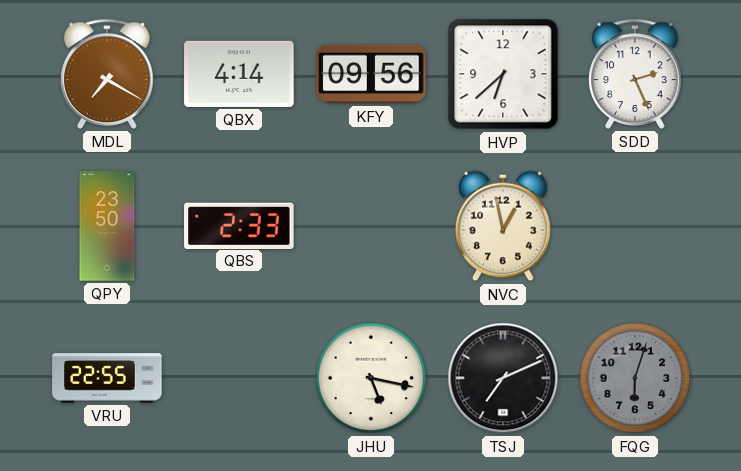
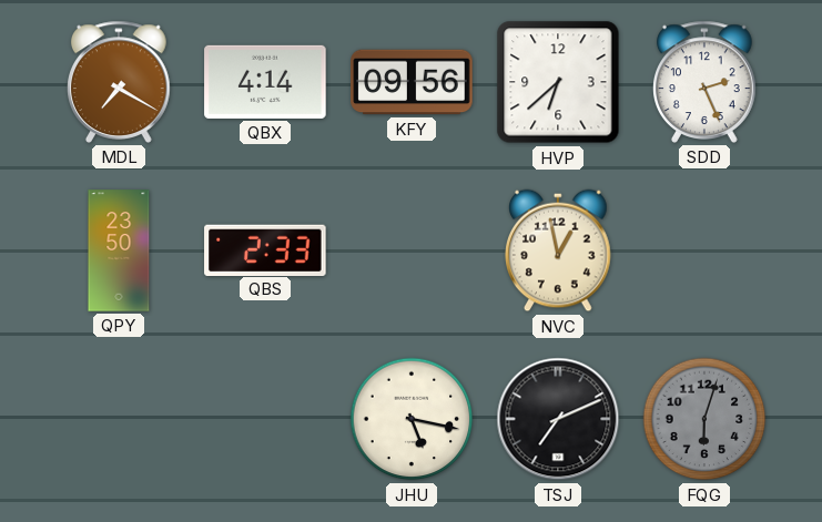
VRU: 22:55 -> none
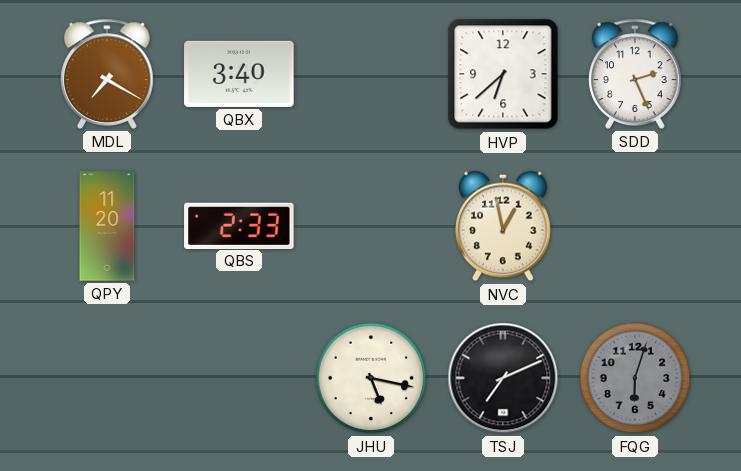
QBX: 4:14 -> 3:40
KFY: 09:56 -> none
QPY: 23:50 -> 11:20
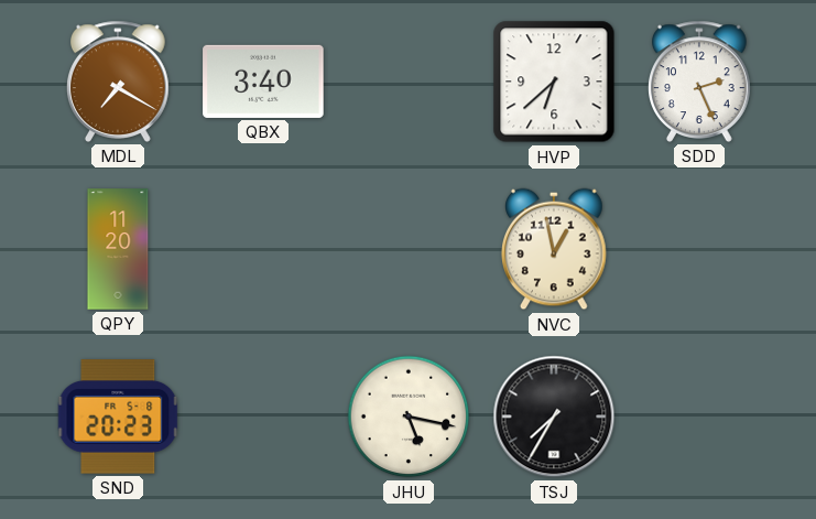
QBS: 2:33 -> none
SND: none -> 20:23
TSJ: 7:11 -> 7:35
FQG: 6:03 -> none
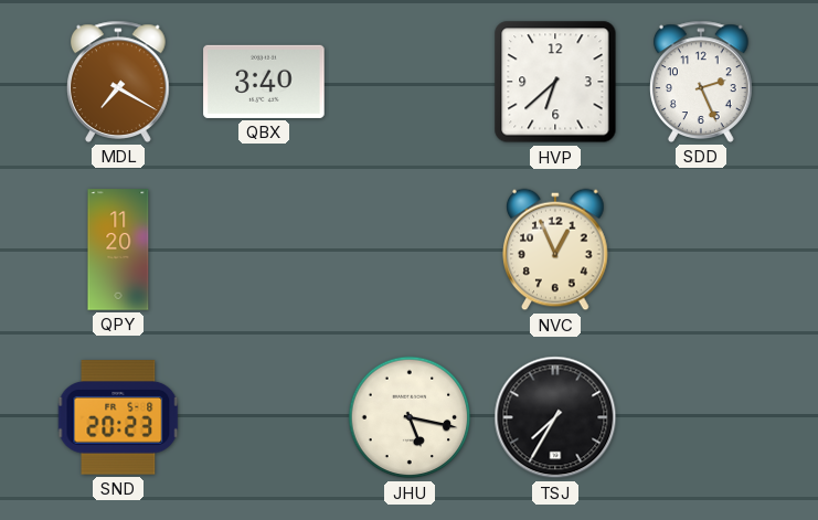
NVC: 12:58 -> 12:56
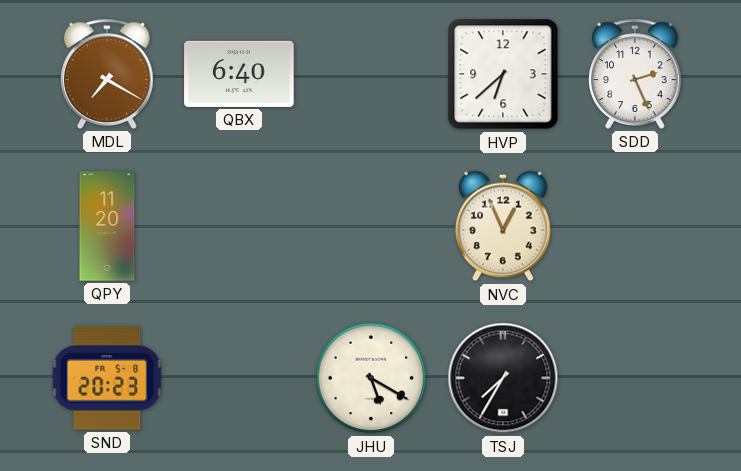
QBX: 3:40 -> 6:40
JHU: 5:17 -> 5:20
